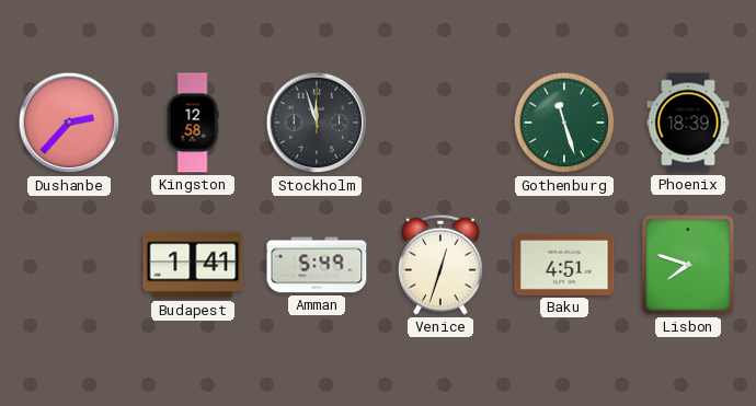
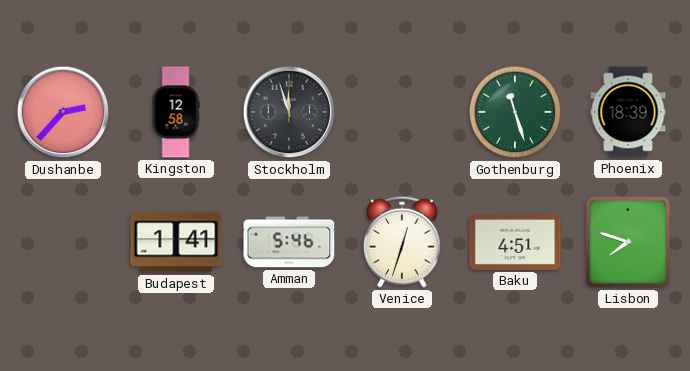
Amman: 5:49 -> 5:46
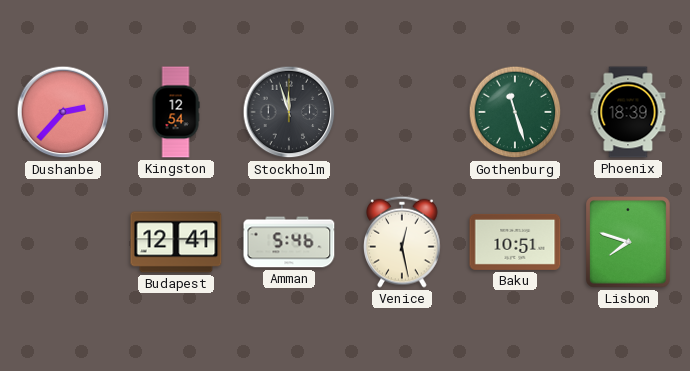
Kingston: 12:58 -> 12:54
Budapest: 1:41 -> 12:41
Venice: 12:33 -> 12:28
Baku: 4:51 -> 10:51
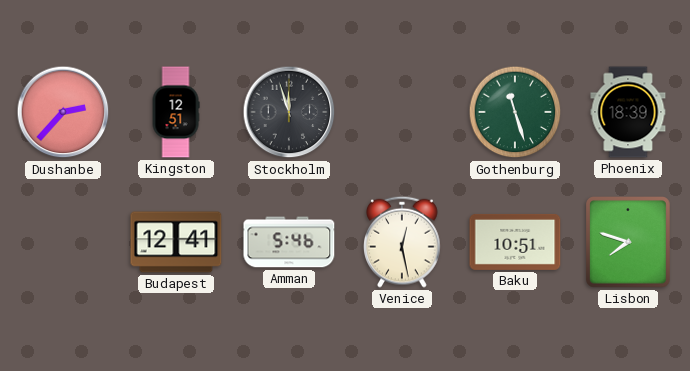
Kingston: 12:54 -> 12:51
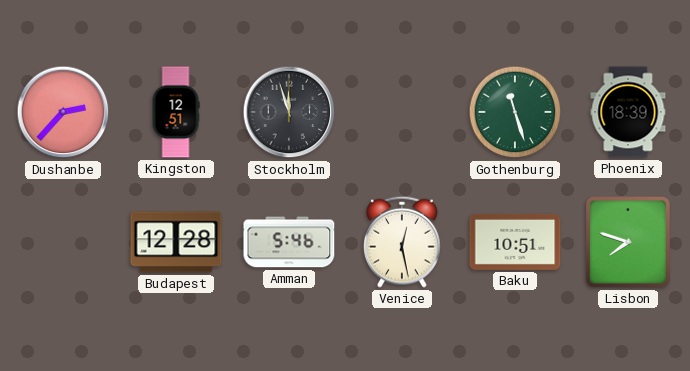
Budapest: 12:41 -> 12:28
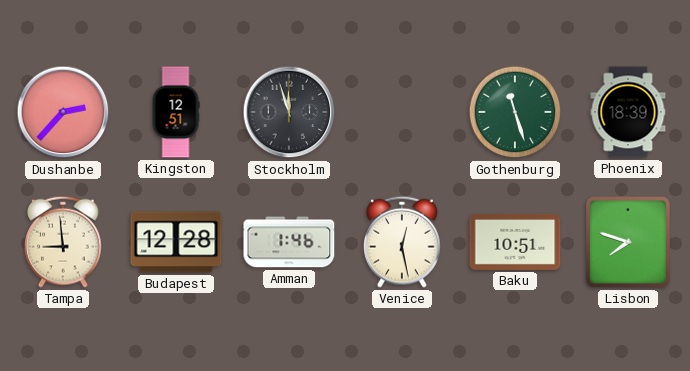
Tampa: none -> 8:59
Amman: 5:46 -> 1:46
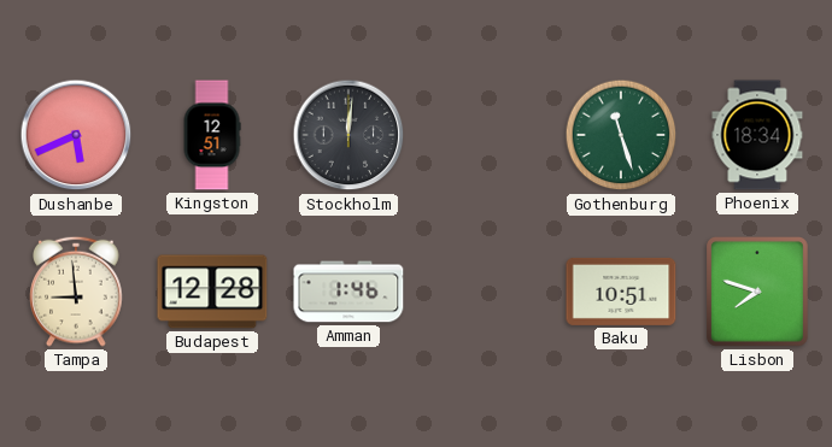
Dushanbe: 2:37 -> 5:41
Stockholm: 11:57 -> 12:01
Phoenix: 18:39 -> 18:34
Venice: 12:28 -> none
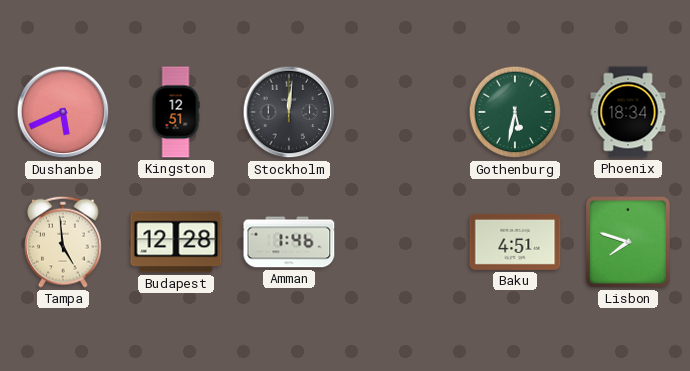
Gothenburg: 11:27 -> 5:32
Tampa: 8:59 -> 4:59
Baku: 10:51 -> 4:51
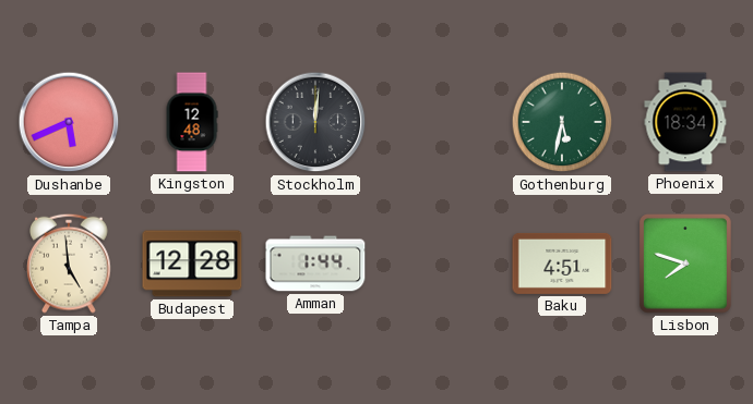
Kingston: 12:51 -> 12:48
Amman: 1:46 -> 1:44
